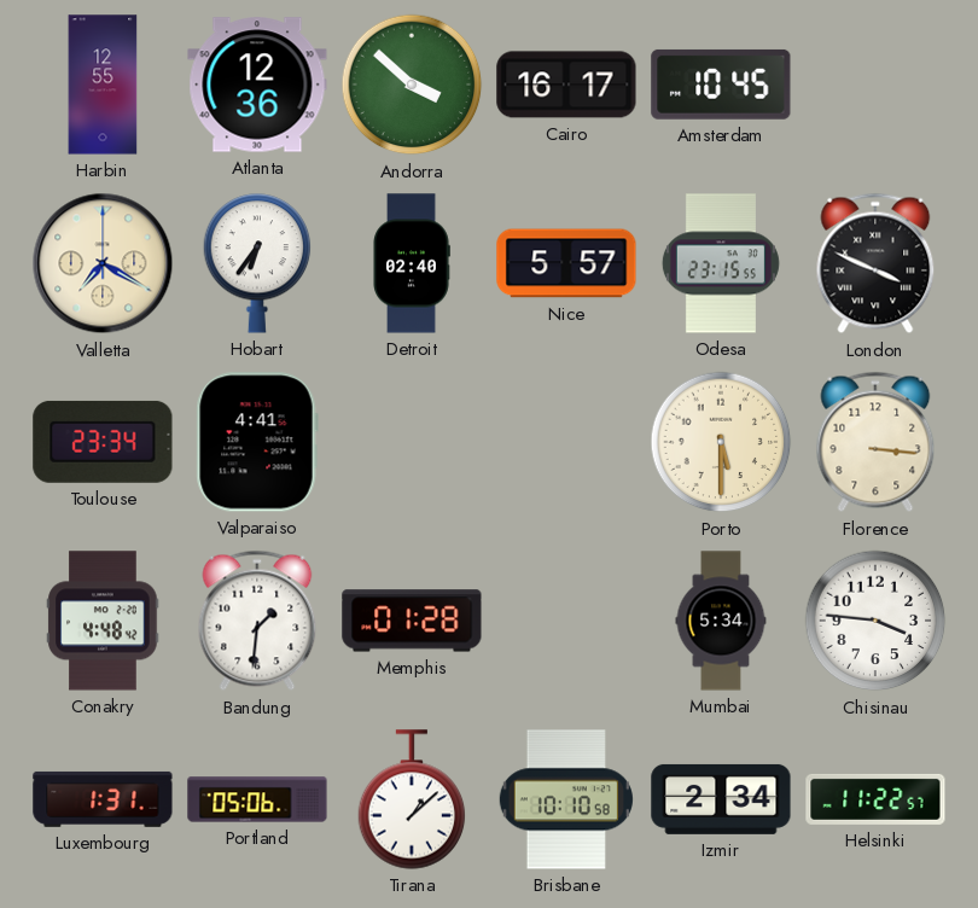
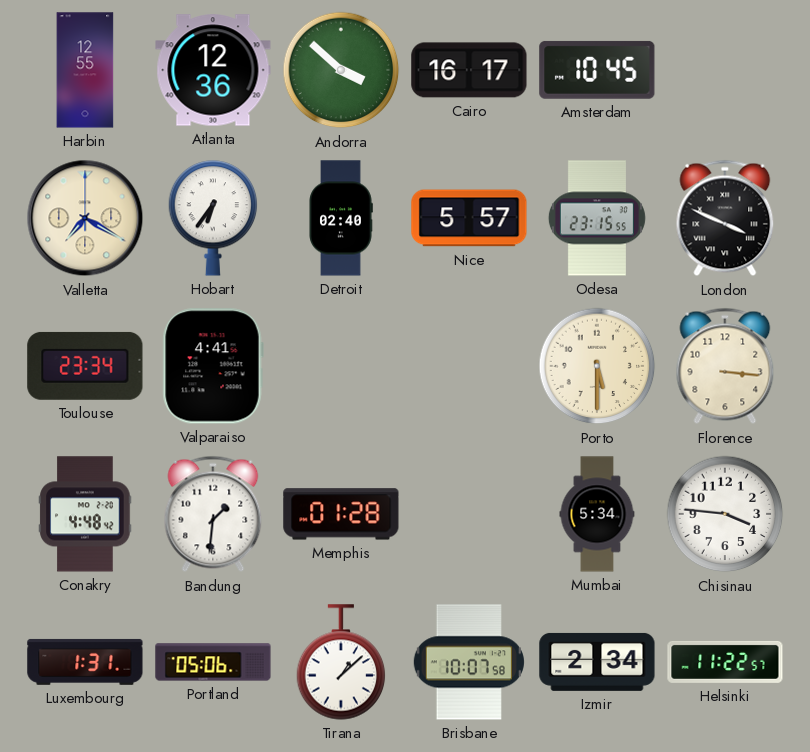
Brisbane: 10:10 -> 10:07
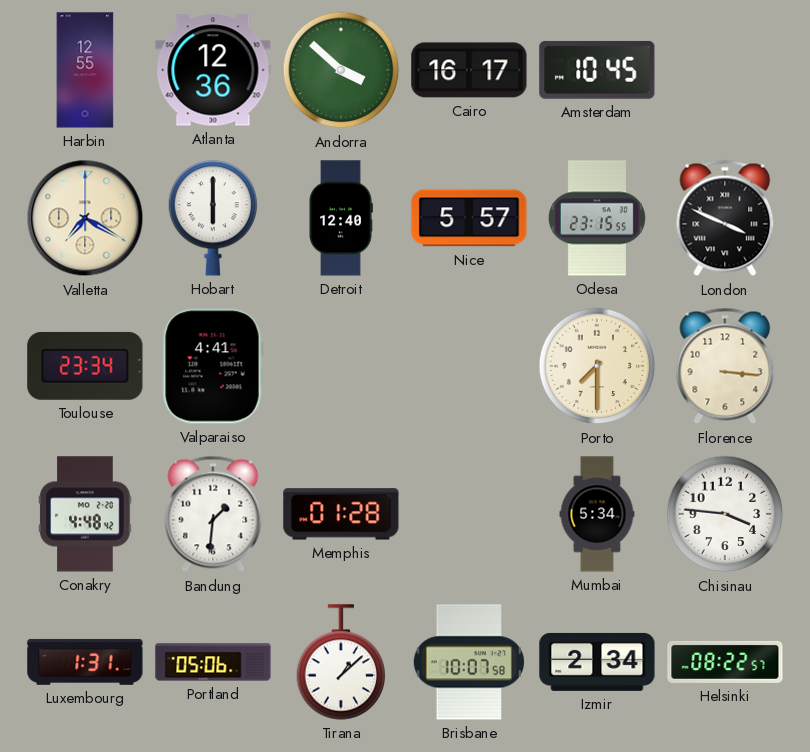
Hobart: 6:36 -> 6:00
Detroit: 02:40 -> 12:40
Porto: 5:30 -> 7:30
Helsinki: 11:22 -> 08:22
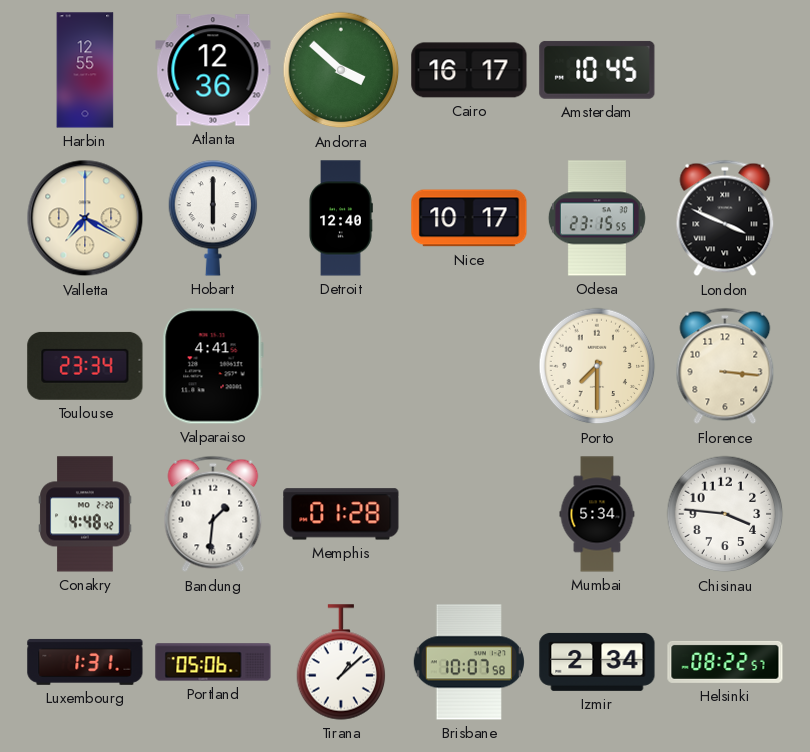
Nice: 5:57 -> 10:17
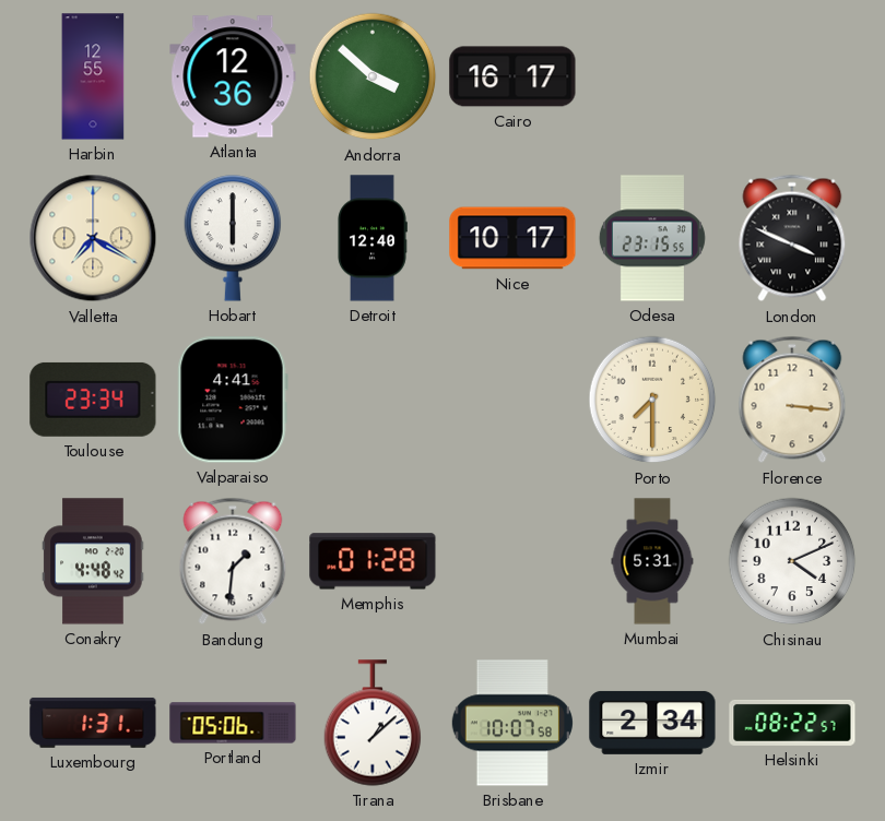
Amsterdam: 10:45 -> none
Mumbai: 5:34 -> 5:31
Chisinau: 3:46 -> 4:11
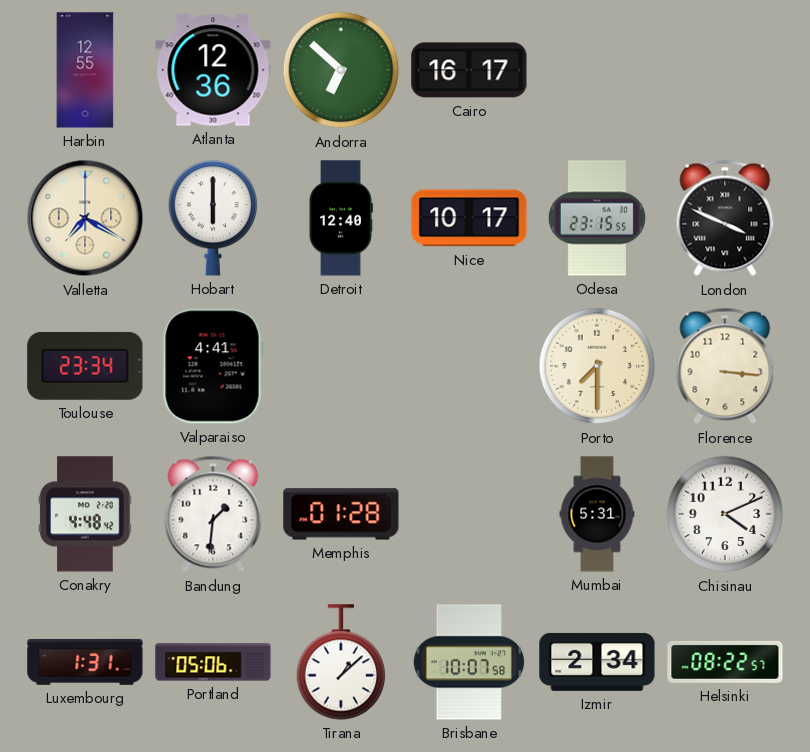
Andorra: 3:52 -> 6:52
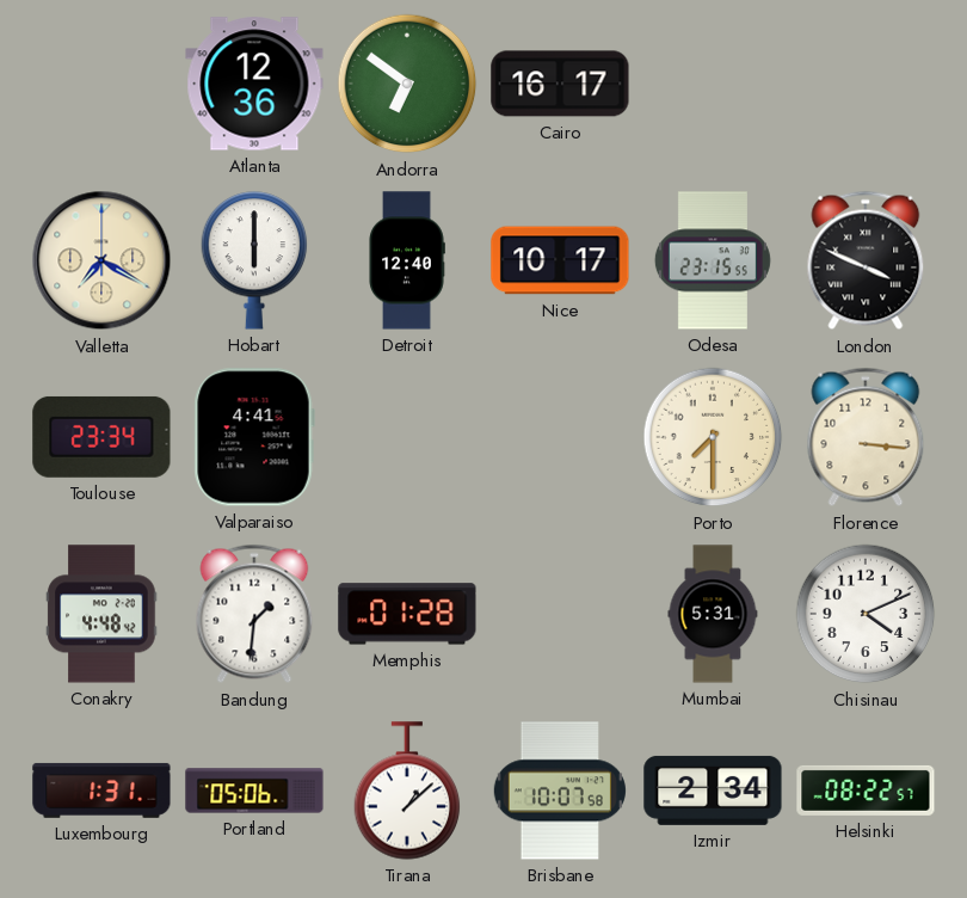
Harbin: 12:55 -> none
Andorra: 6:52 -> 6:51
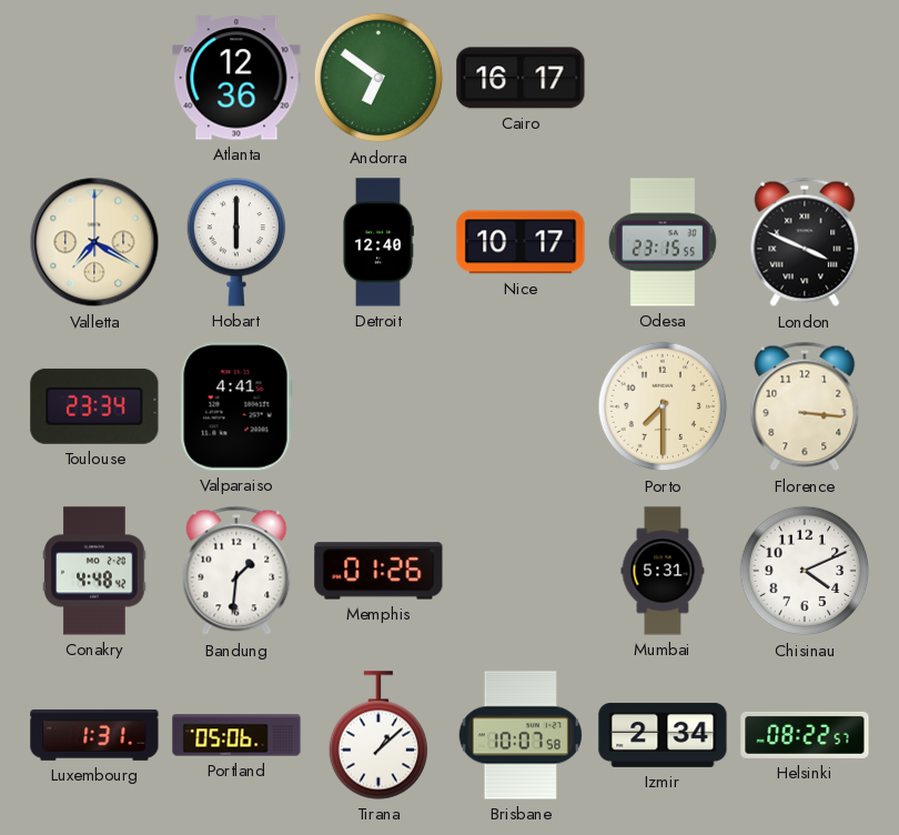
Memphis: 01:28 -> 01:26
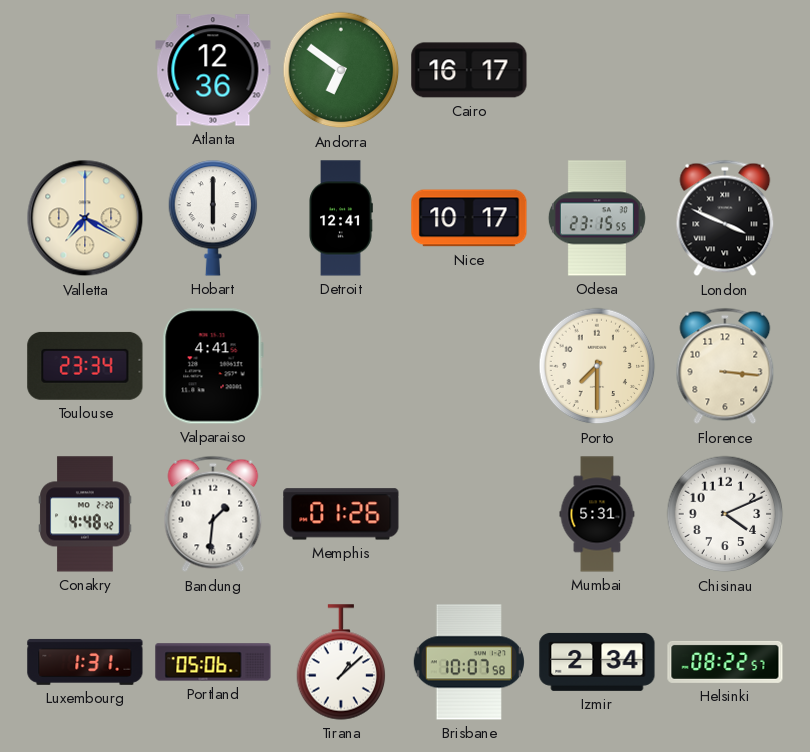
Detroit: 12:40 -> 12:41
